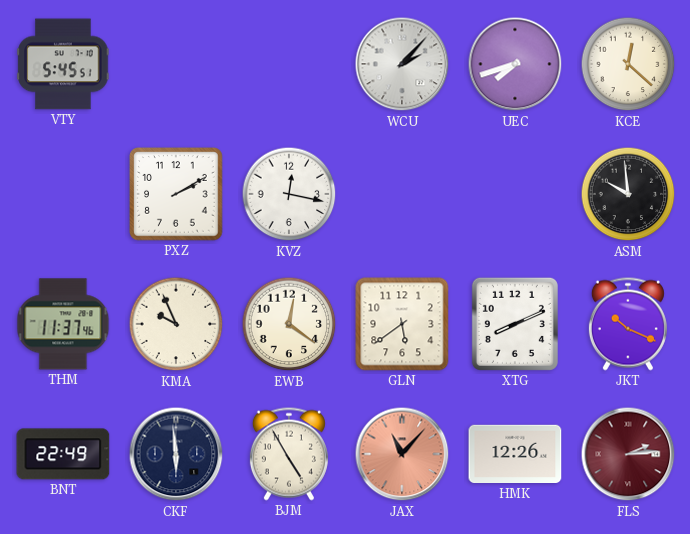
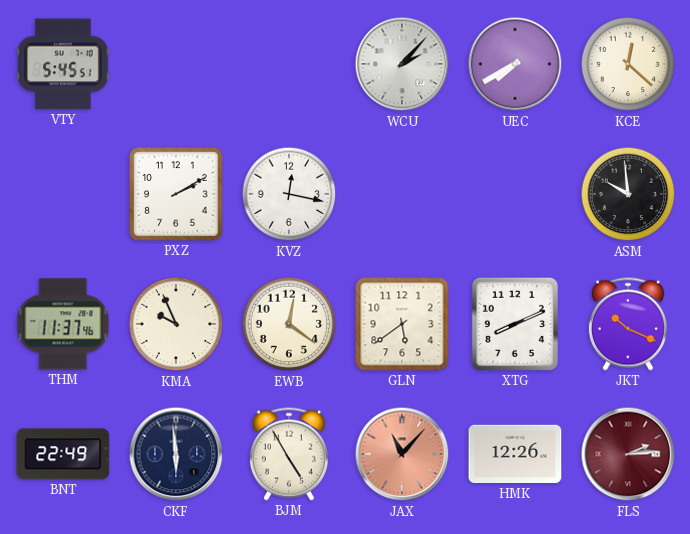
UEC: 7:42 -> 7:40
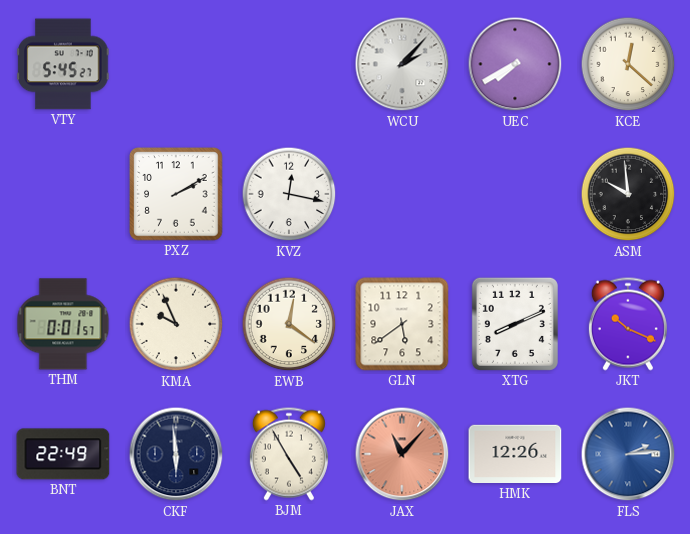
VTY: 5:45:51 -> 5:45:27
THM: 11:37 -> 0:01
FLS dial: burgundy -> blue
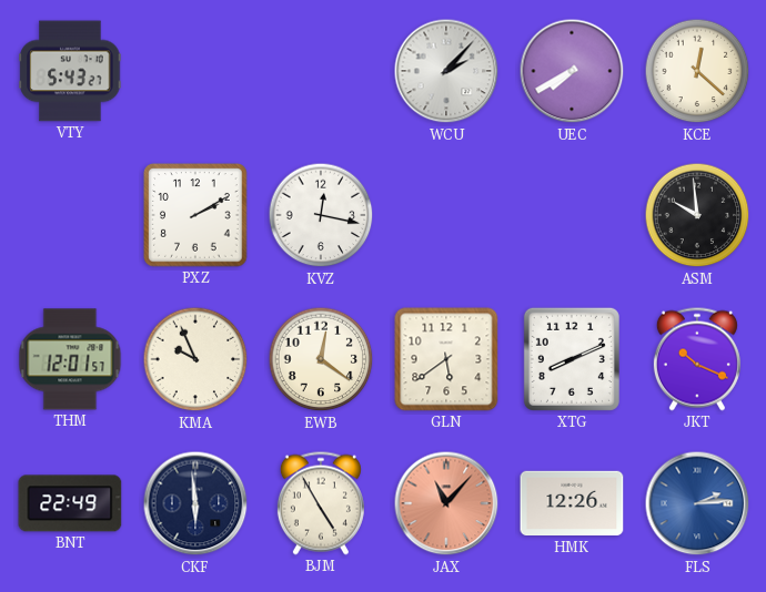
VTY: 5:45 -> 5:43
THM: 0:01 -> 12:01
